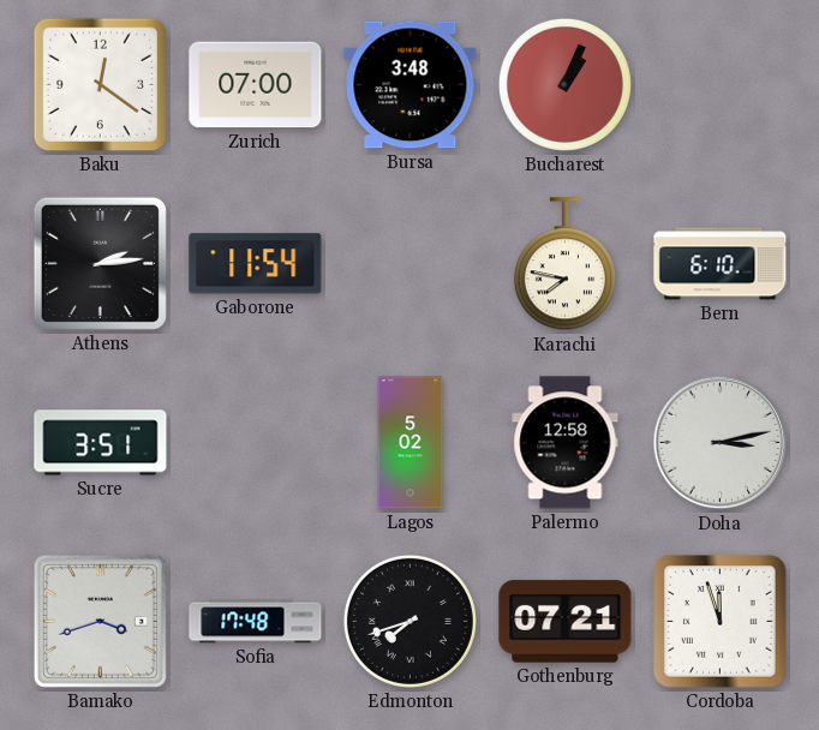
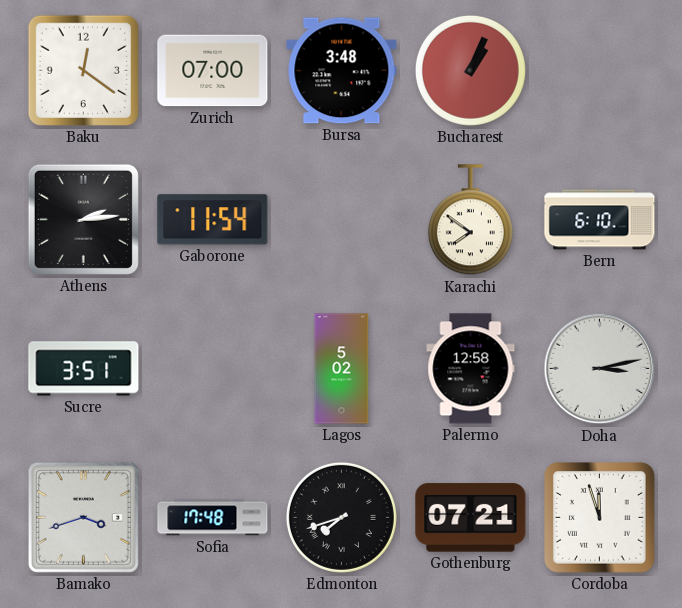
Karachi: 7:47 -> 7:51
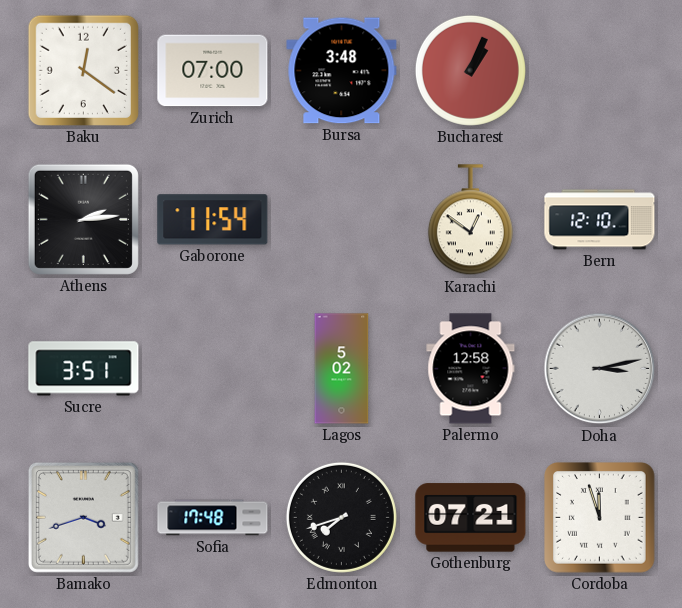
Karachi: 7:51 -> 12:51
Bern: 6:10 -> 12:10
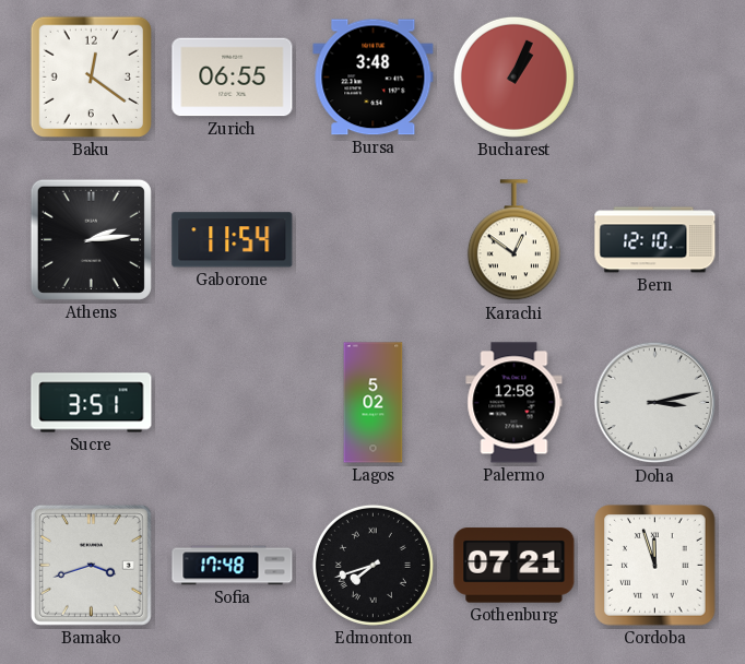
Zurich: 07:00 -> 06:55
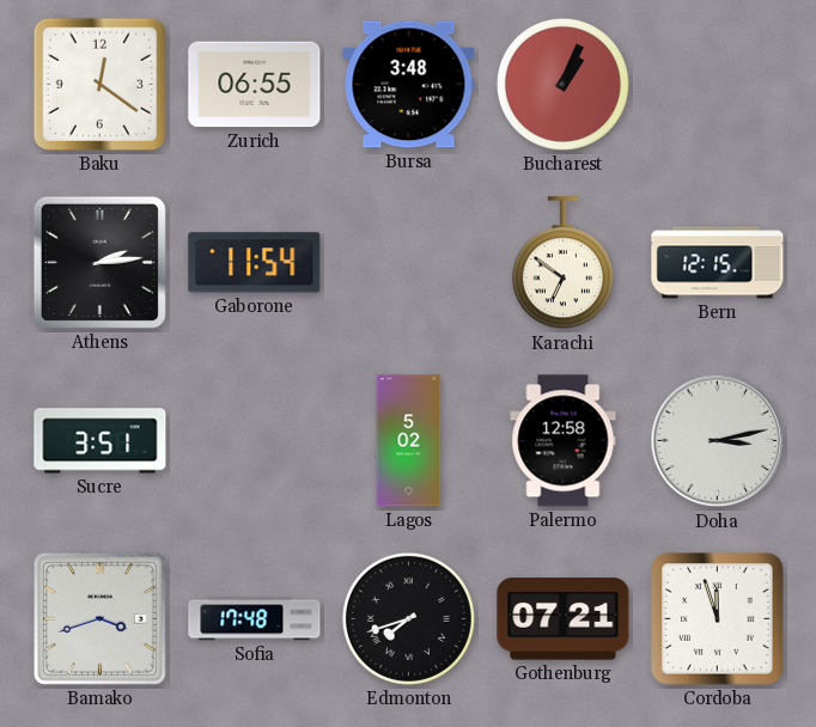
Karachi: 12:51 -> 6:51
Bern: 12:10 -> 12:15
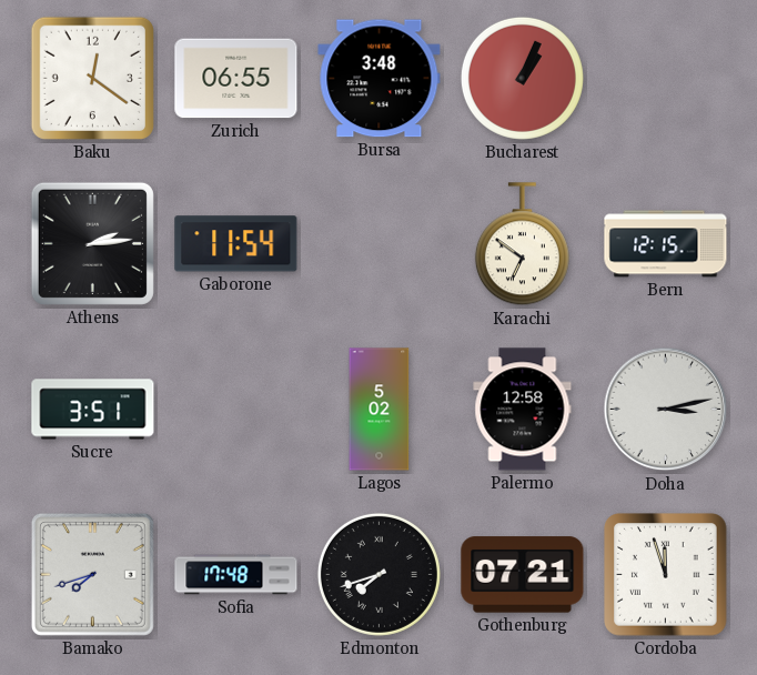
Bamako: 3:42 -> 7:42
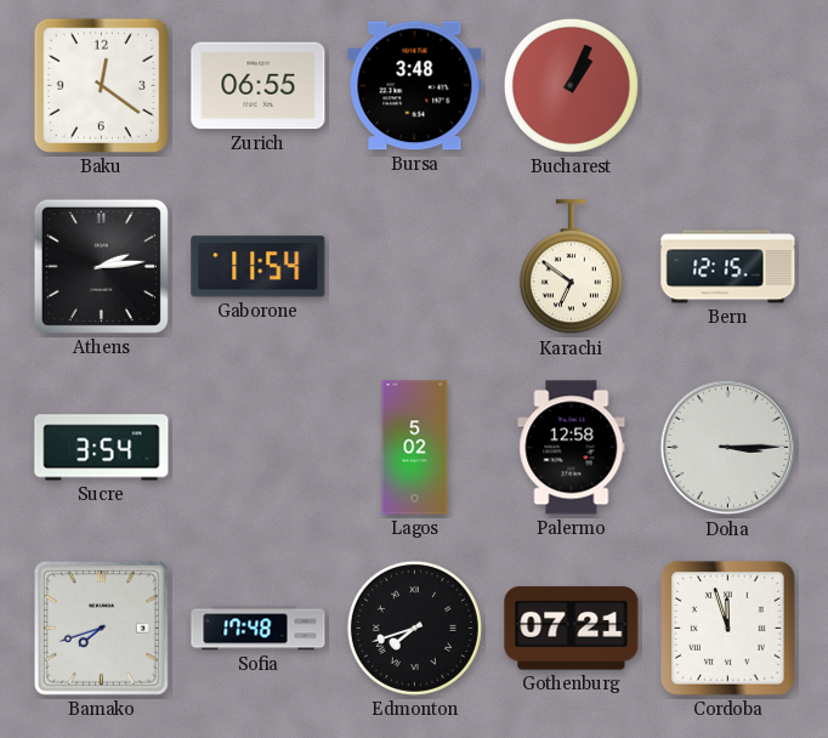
Sucre: 3:51 -> 3:54
Doha: 3:13 -> 3:15
